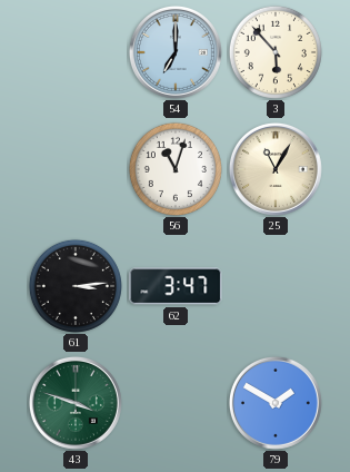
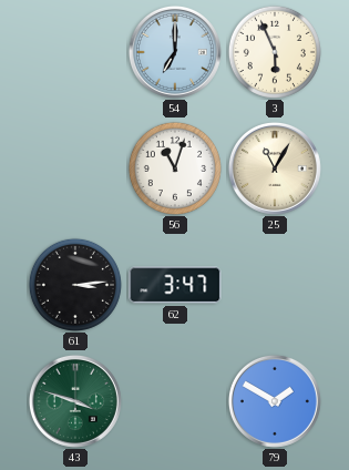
3: 5:53 -> 5:56
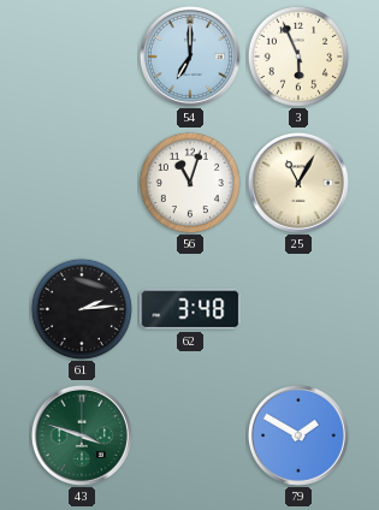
61: 3:14 -> 2:14
62: 3:47 -> 3:48
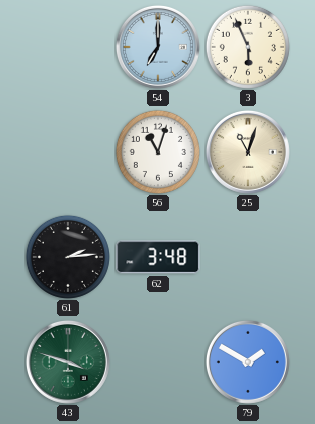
25: 11:05 -> 11:03
